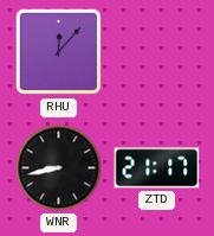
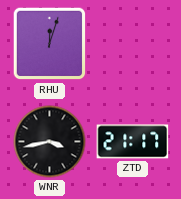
RHU: 12:07 -> 12:03
WNR: 8:43 -> 3:43
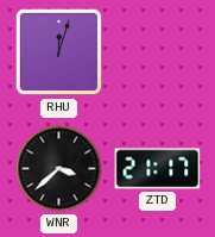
WNR: 3:43 -> 3:38
